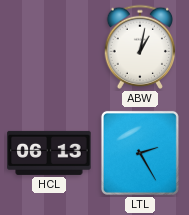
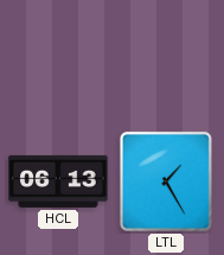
ABW: 1:02 -> none
LTL: 2:25 -> 1:25
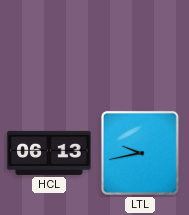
LTL: 1:25 -> 9:43
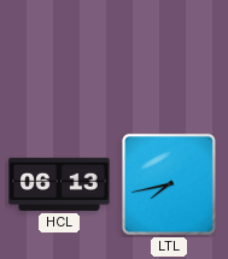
LTL: 9:43 -> 7:43
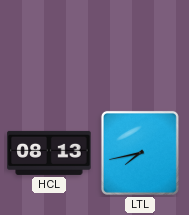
HCL: 06:13 -> 08:13
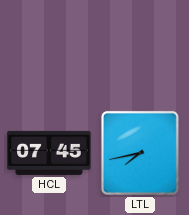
HCL: 08:13 -> 07:45
